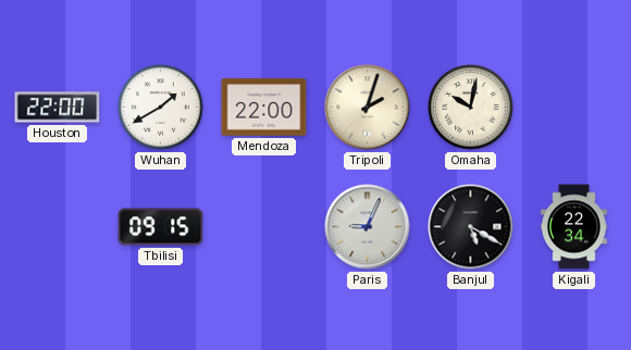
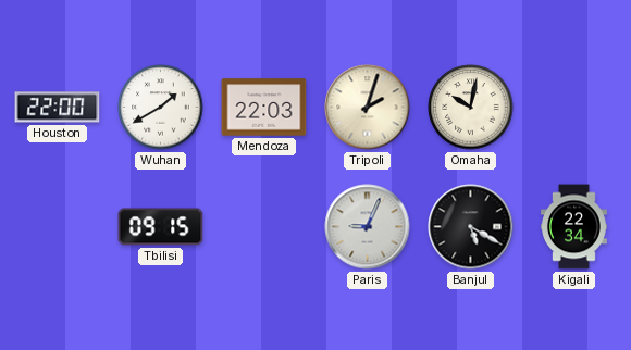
Mendoza: 22:00 -> 22:03
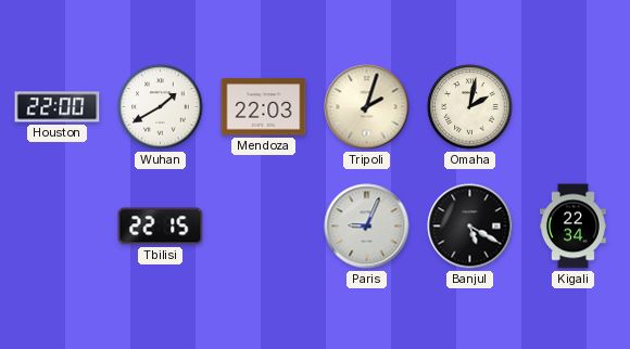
Omaha: 10:02 -> 2:02
Tbilisi: 09:15 -> 22:15
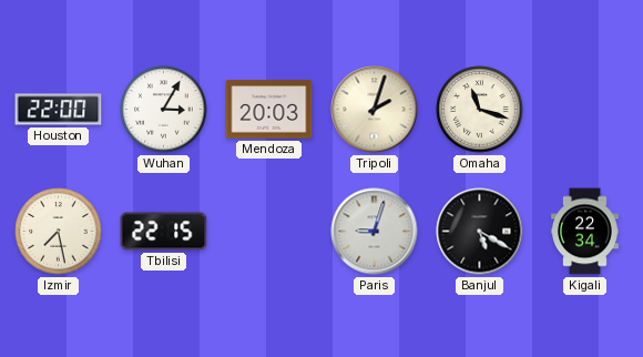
Wuhan: 1:40 -> 3:05
Mendoza: 22:03 -> 20:03
Omaha: 2:02 -> 11:18
Izmir: none -> 7:28
Paris: 9:04 -> 9:03
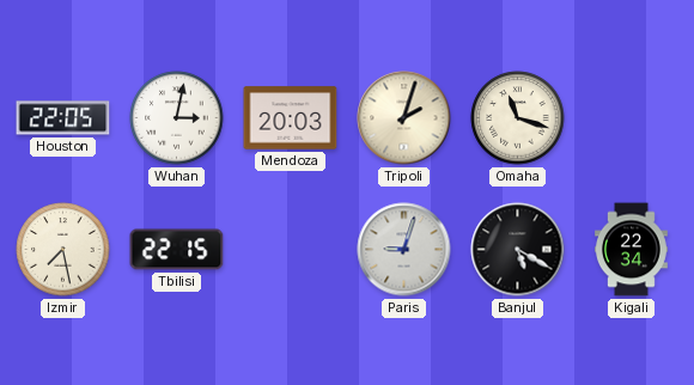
Houston: 22:00 -> 22:05
Wuhan: 3:05 -> 3:02
